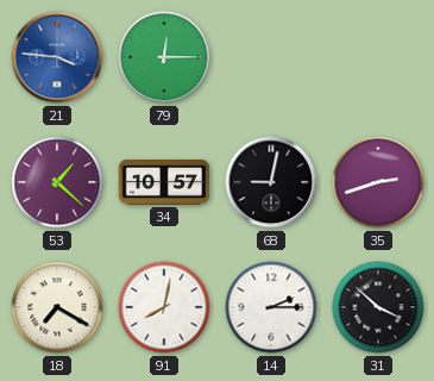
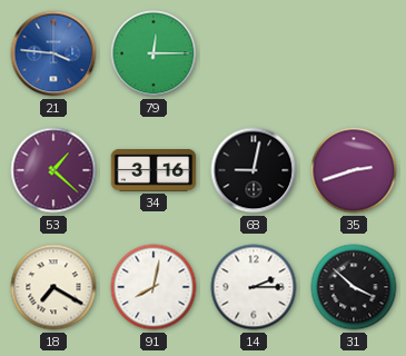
34: 10:57 -> 3:16
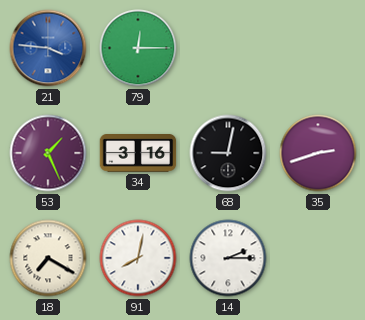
53: 1:22 -> 1:26
31: 3:52 -> none
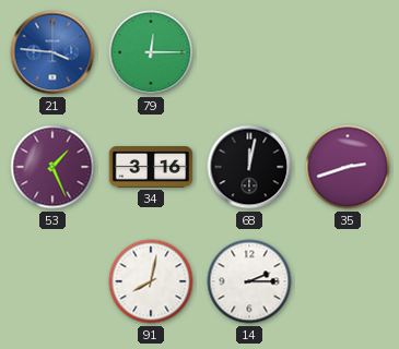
68: 9:02 -> 12:02
18: 7:20 -> none
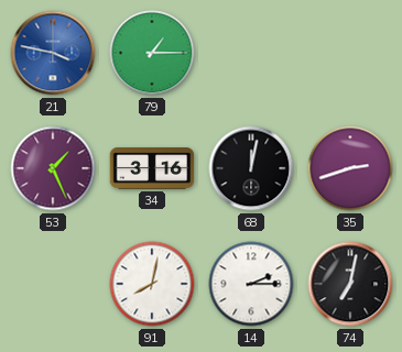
21: 3:46 -> 3:47
79: 12:15 -> 1:15
74: none -> 7:02
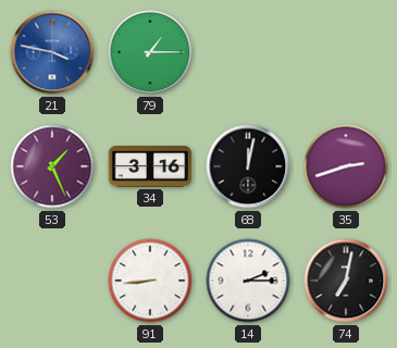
91: 8:02 -> 8:44
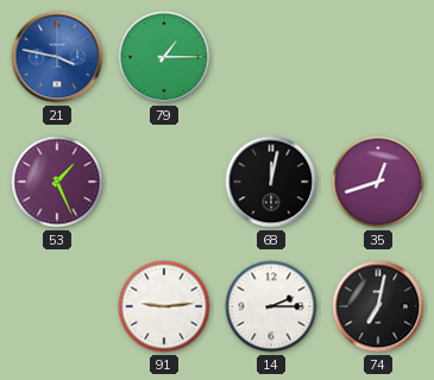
34: 3:16 -> none
35: 2:42 -> 12:42
91: 8:44 -> 9:14
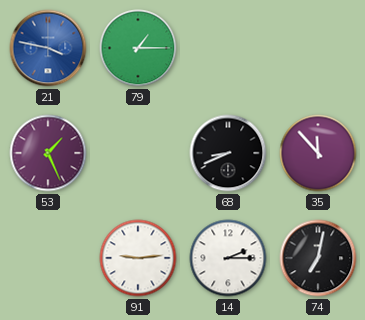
68: 12:02 -> 8:41
35: 12:42 -> 11:53
